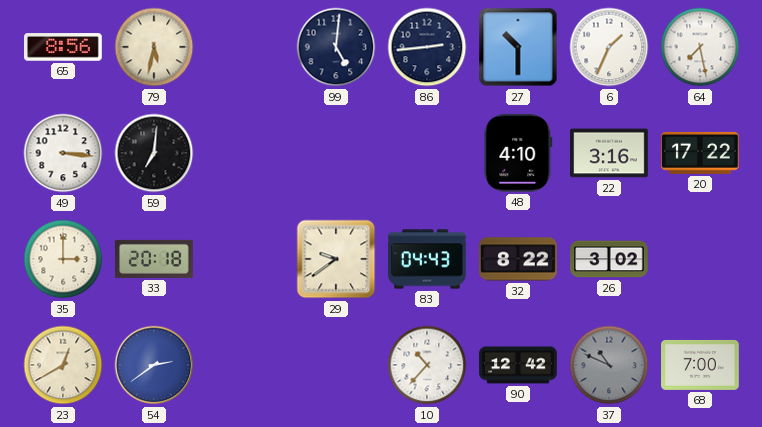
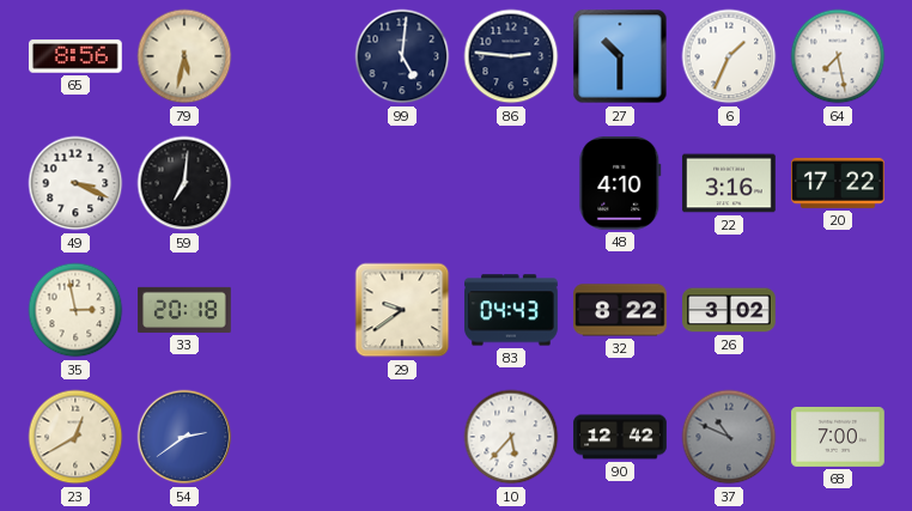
86: 2:44 -> 2:46
49: 3:16 -> 3:19
35: 3:00 -> 2:58
10: 10:37 -> 5:37
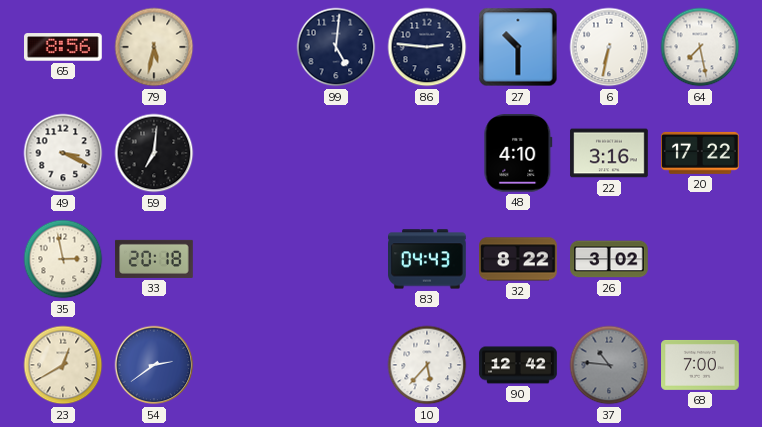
6: 1:34 -> 6:32
29: 9:39 -> none
37: 10:49 -> 10:46
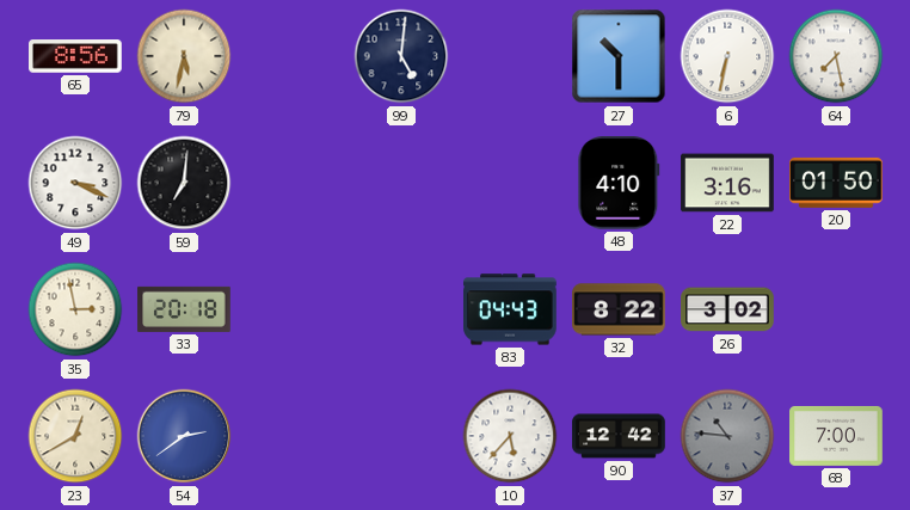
86: 2:46 -> none
20: 17:22 -> 01:50
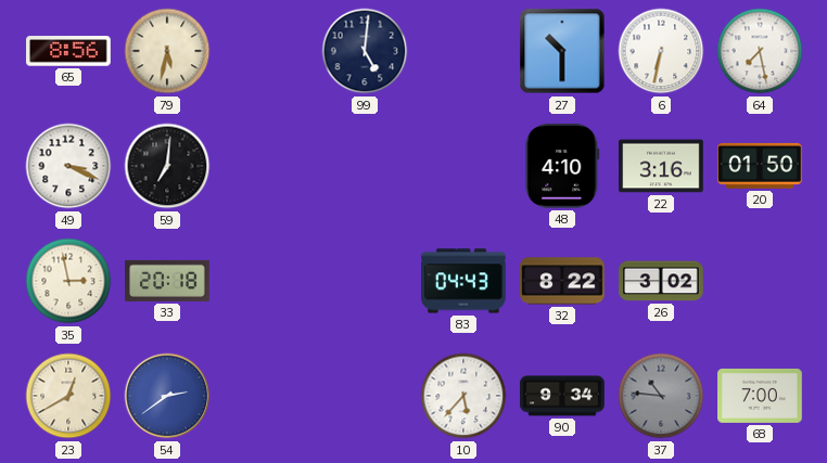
90: 12:42 -> 9:34
